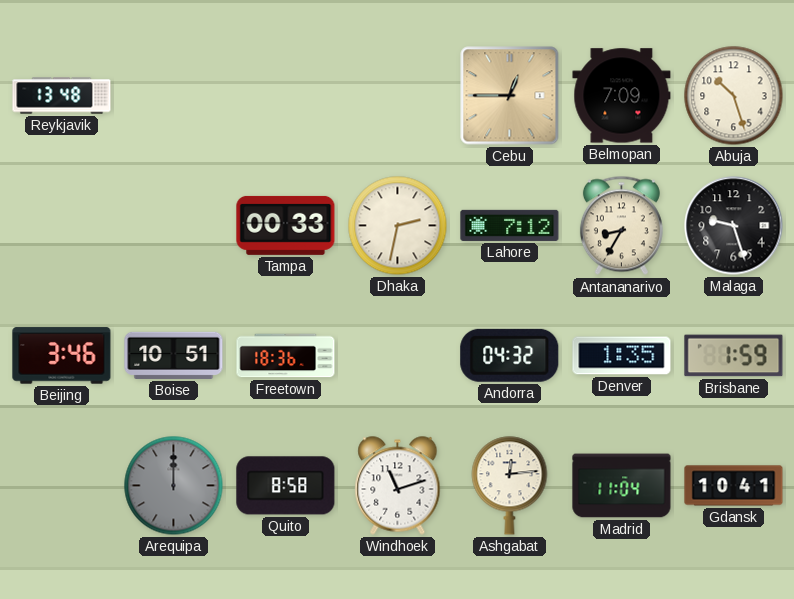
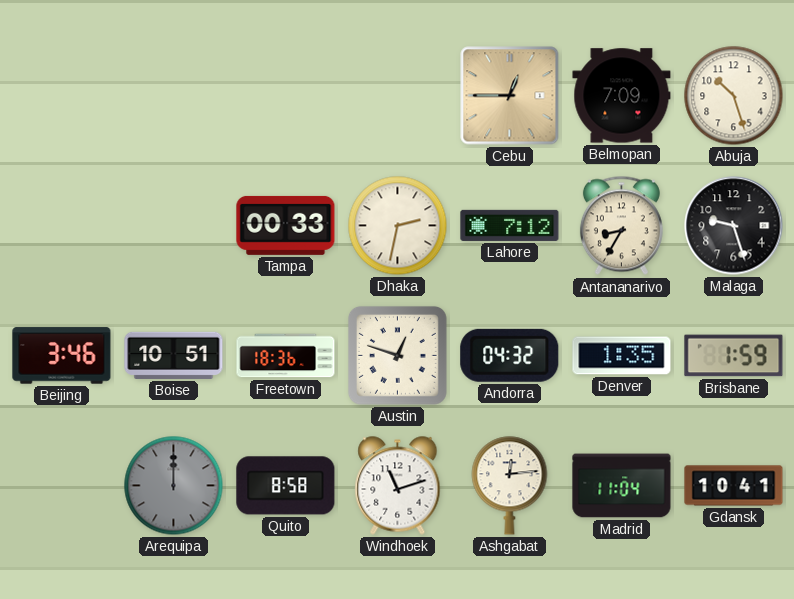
Reykjavik: 13:48 -> none
Austin: none -> 12:48
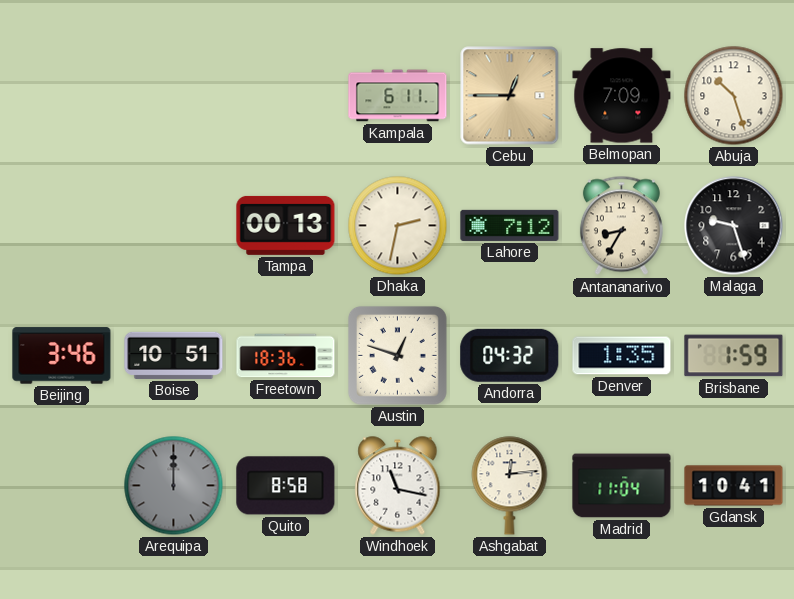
Kampala: none -> 6:11
Tampa: 00:33 -> 00:13
Windhoek: 11:12 -> 11:17
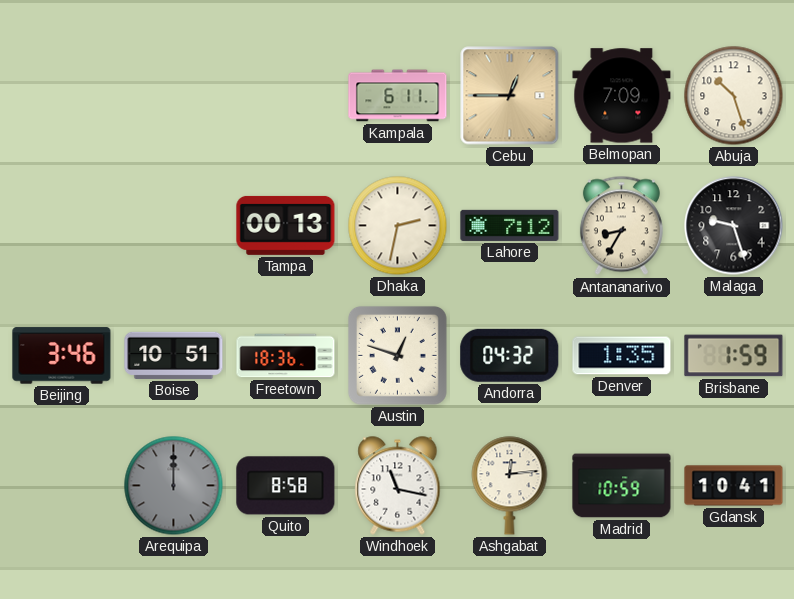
Madrid: 11:04 -> 10:59
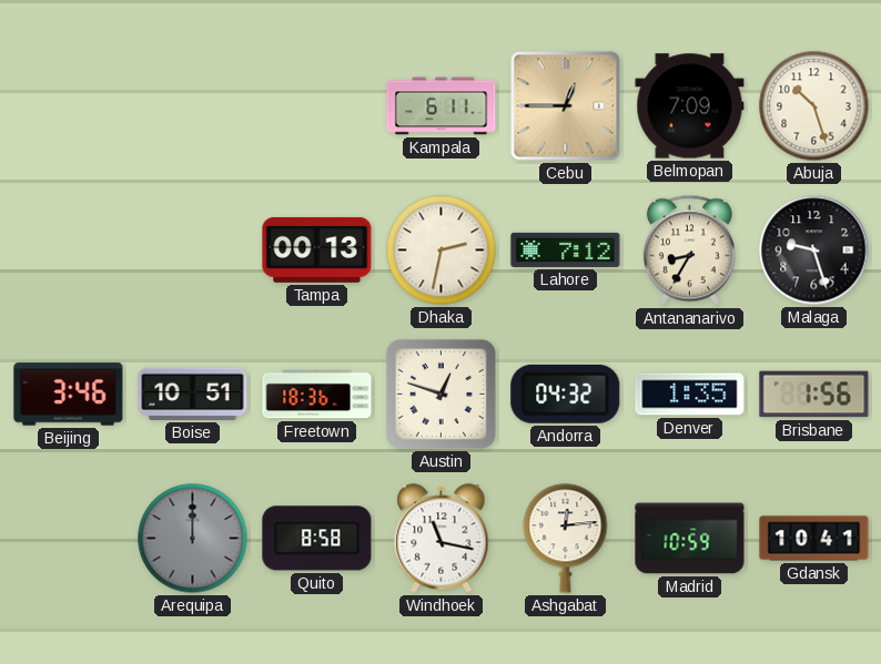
Brisbane: 1:59 -> 1:56
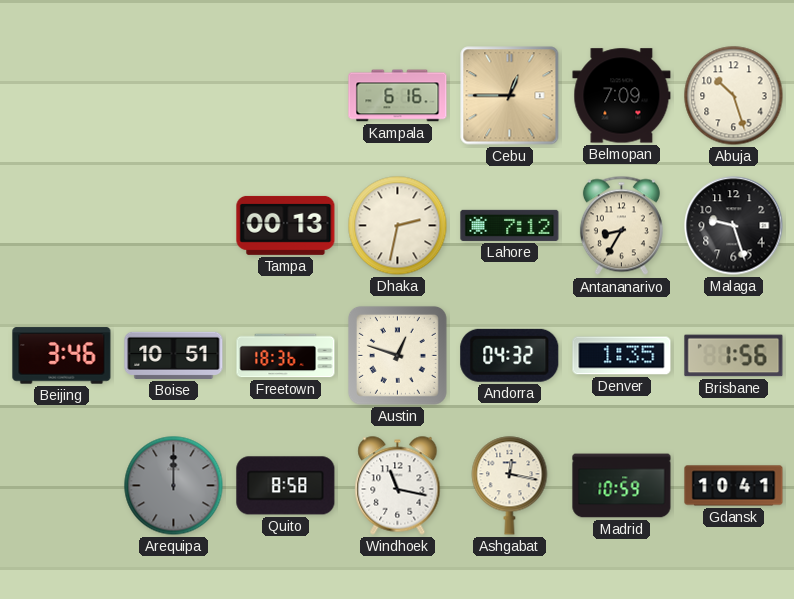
Kampala: 6:11 -> 6:16
Ashgabat: 12:14 -> 12:17
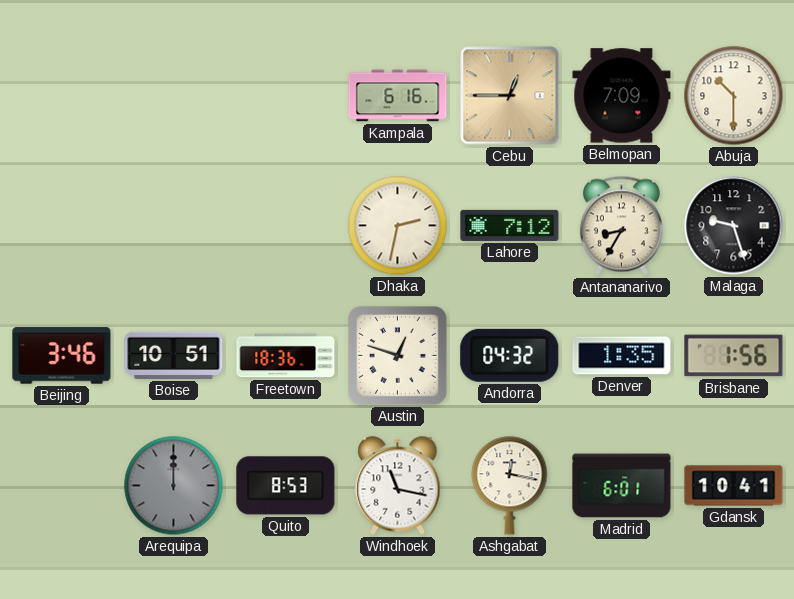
Abuja: 10:27 -> 10:30
Tampa: 00:13 -> none
Quito: 8:58 -> 8:53
Madrid: 10:59 -> 6:01
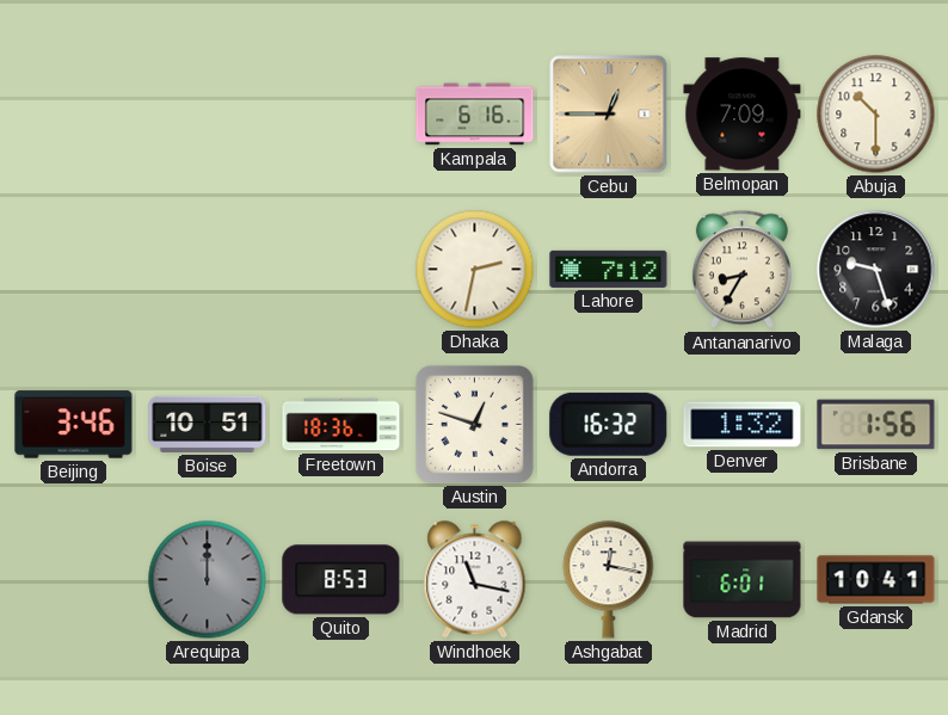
Andorra: 04:32 -> 16:32
Denver: 1:35 -> 1:32
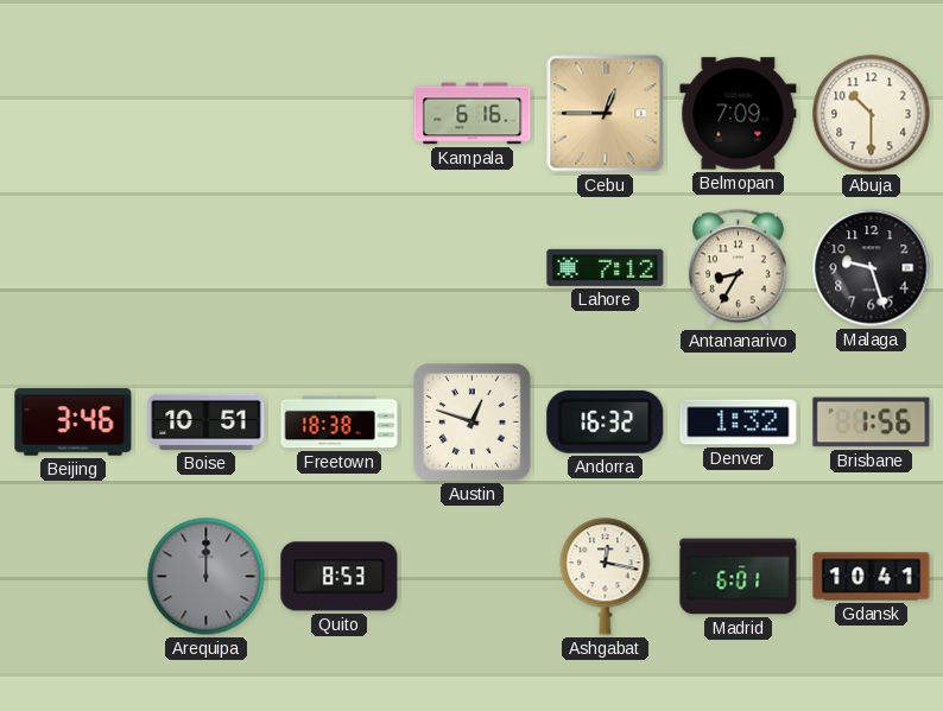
Dhaka: 2:32 -> none
Freetown: 18:36 -> 18:38
Windhoek: 11:17 -> none
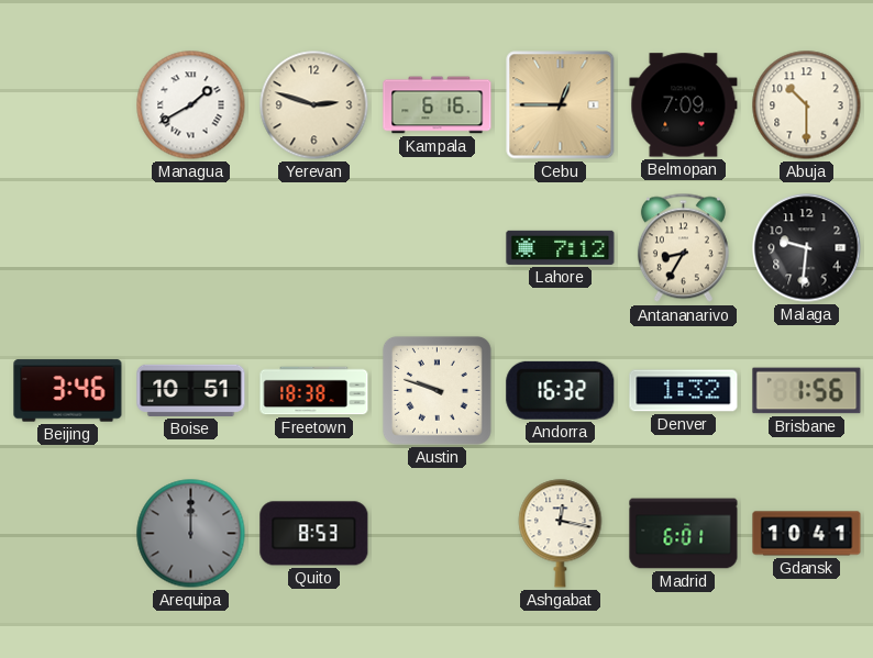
Managua: none -> 1:40
Yerevan: none -> 2:48
Malaga: 9:27 -> 9:31
Austin: 12:48 -> 9:48
